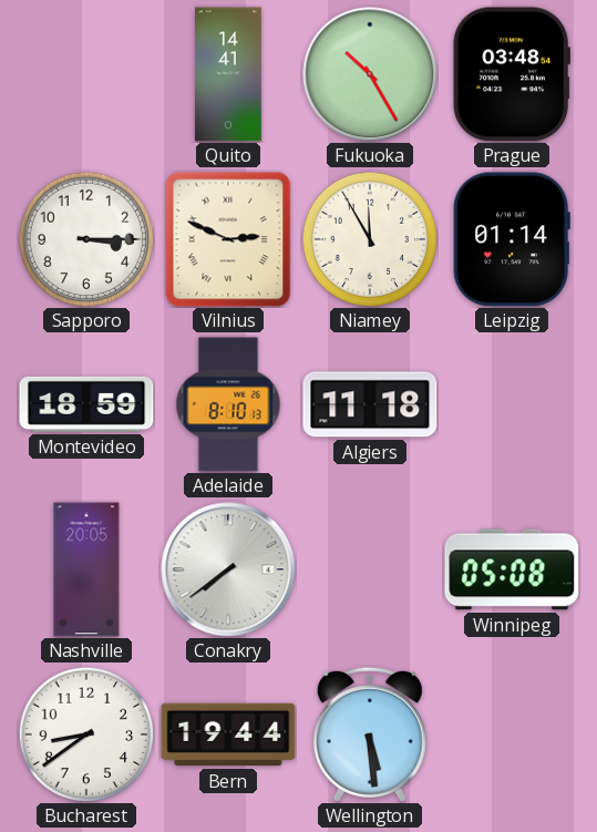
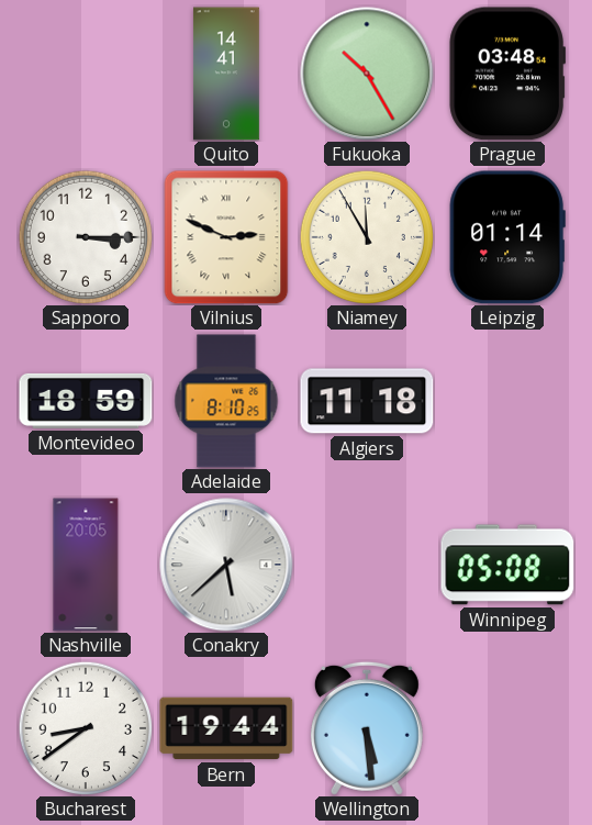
Adelaide: 8:10:13 -> 8:10:25
Conakry: 7:39 -> 5:38
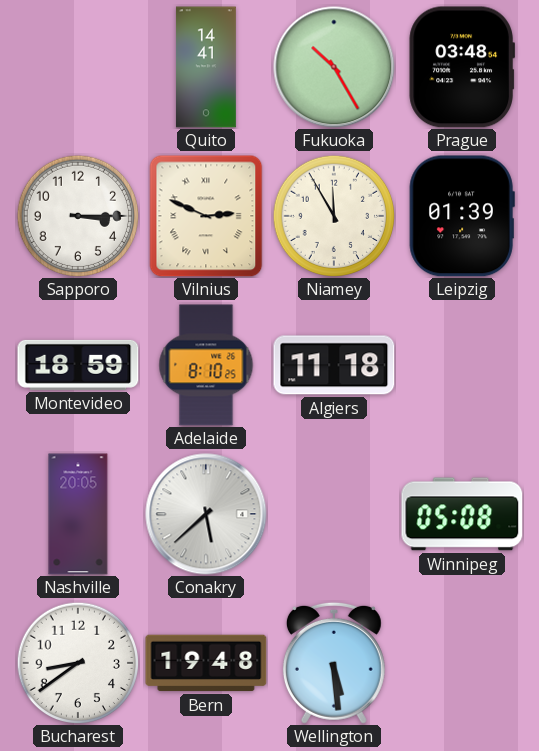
Leipzig: 01:14 -> 01:39
Bern: 19:44 -> 19:48
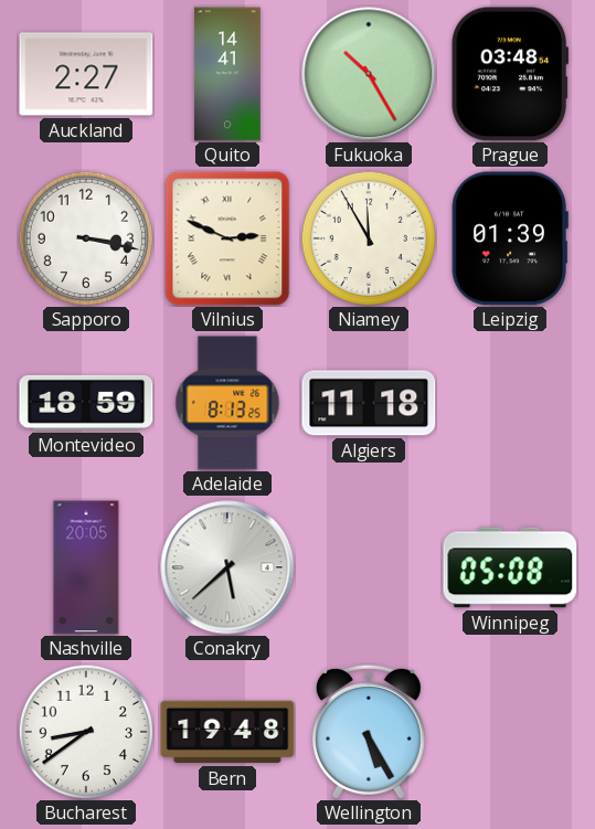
Auckland: none -> 2:27
Sapporo: 3:15 -> 3:17
Adelaide: 8:10 -> 8:13
Wellington: 5:29 -> 5:25
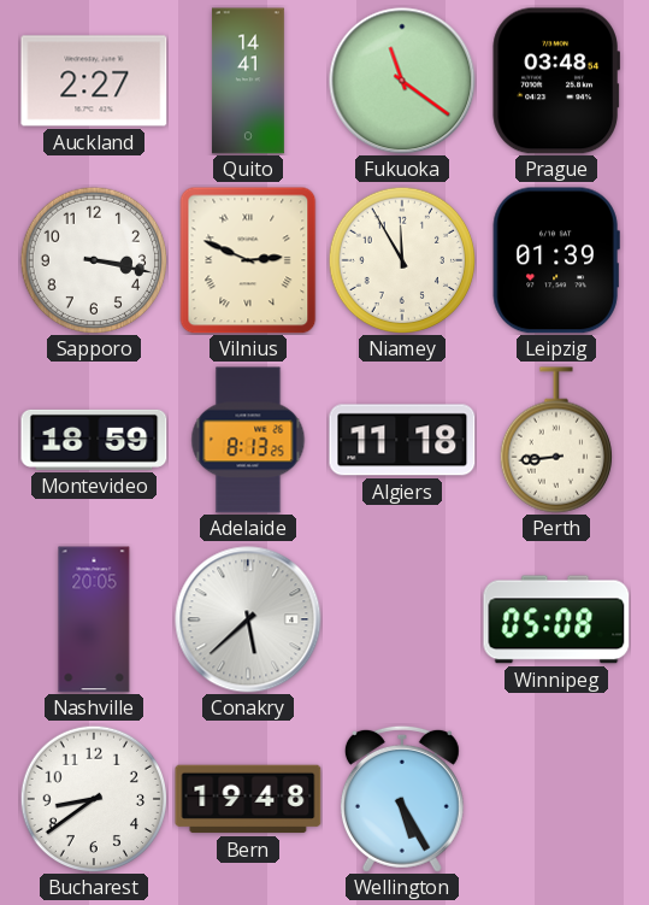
Fukuoka: 10:25 -> 11:21
Perth: none -> 8:44
